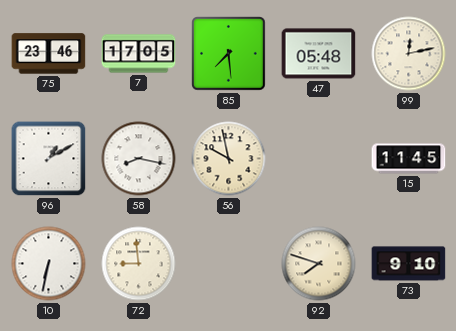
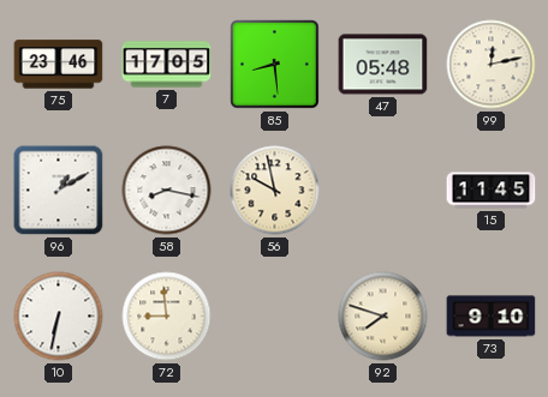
85: 7:29 -> 8:29
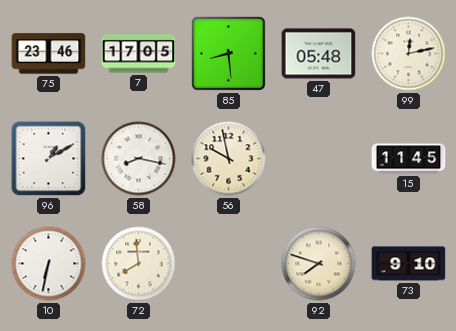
72: 8:59 -> 7:59
